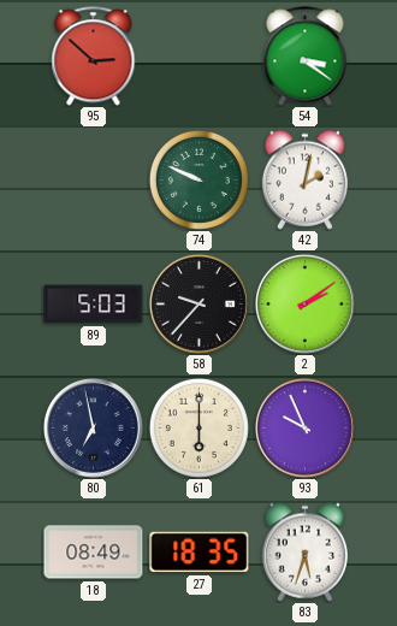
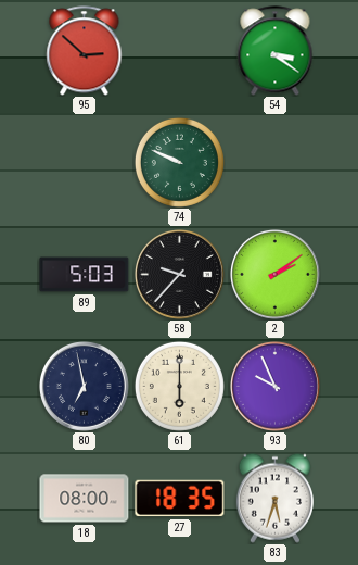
42: 2:02 -> none
18: 08:49 -> 08:00
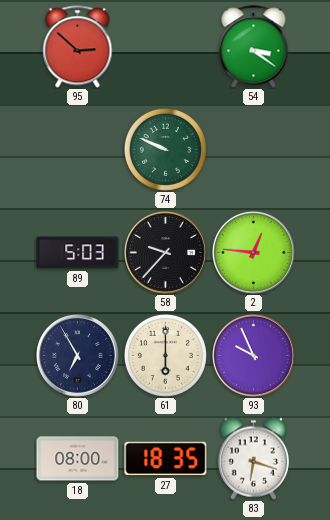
2: 2:09 -> 12:46
80: 6:58 -> 6:55
83: 5:33 -> 6:18
